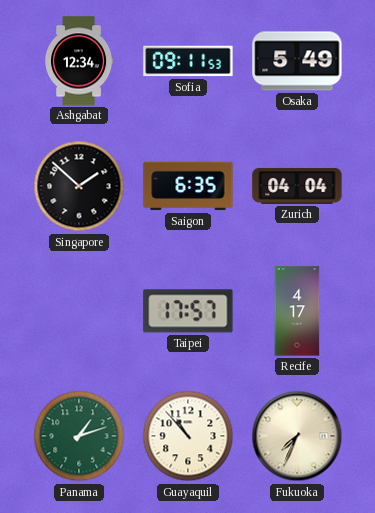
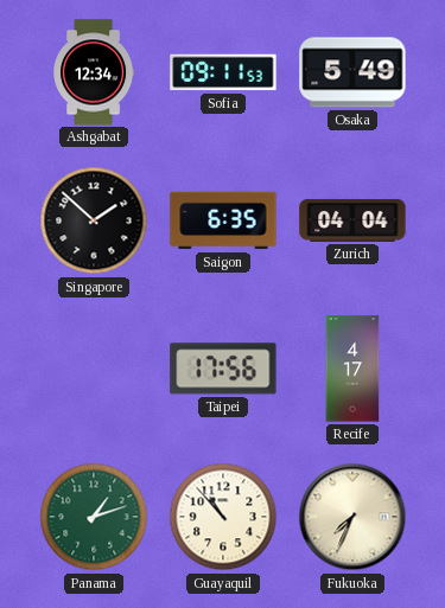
Taipei: 17:57 -> 17:56
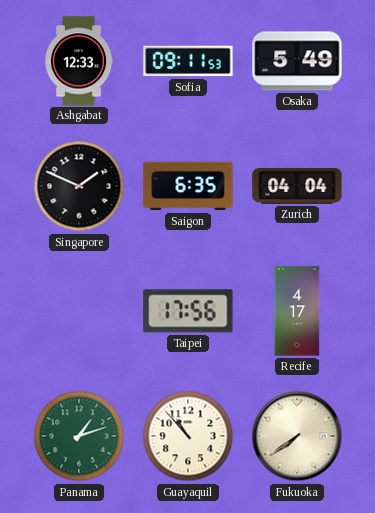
Ashgabat: 12:34 -> 12:33
Singapore: 1:52 -> 1:49
Fukuoka: 7:34 -> 7:39
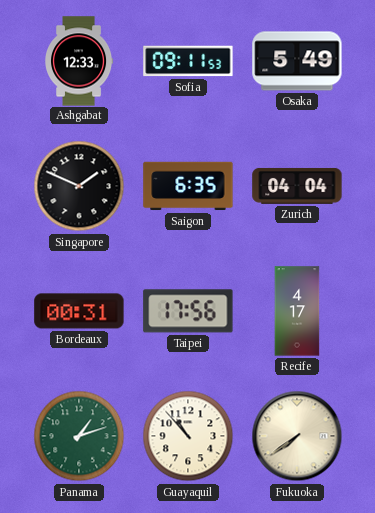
Bordeaux: none -> 00:31
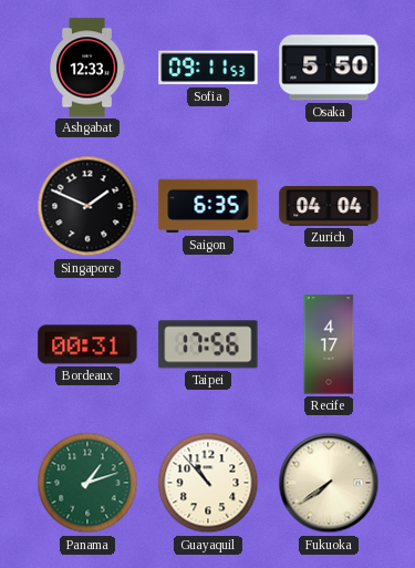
Osaka: 5:49 -> 5:50
